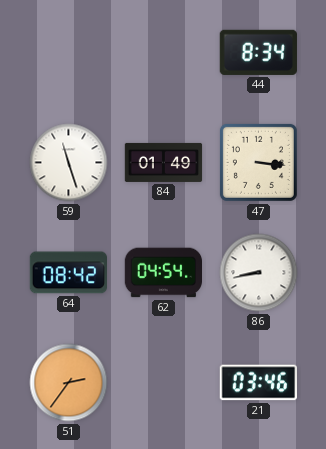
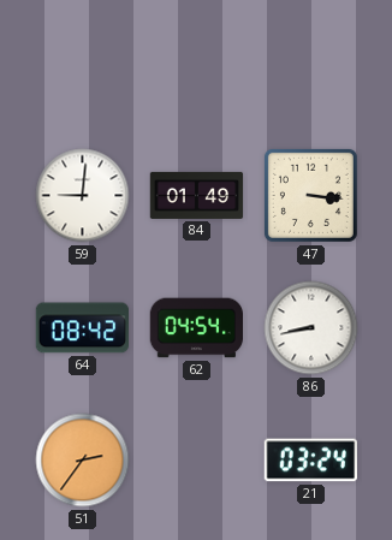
44: 8:34 -> none
59: 11:27 -> 9:01
21: 03:46 -> 03:24
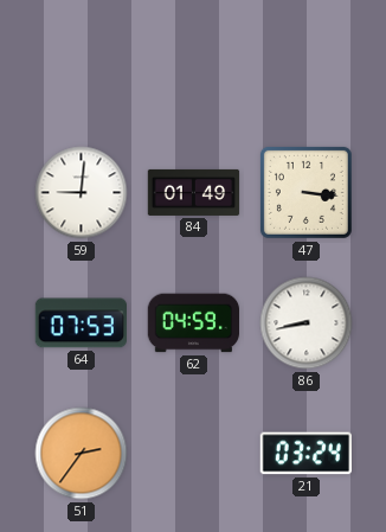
64: 08:42 -> 07:53
62: 04:54 -> 04:59
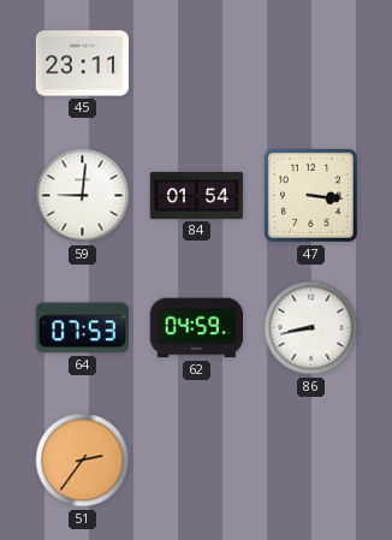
45: none -> 23:11
84: 01:49 -> 01:54
21: 03:24 -> none
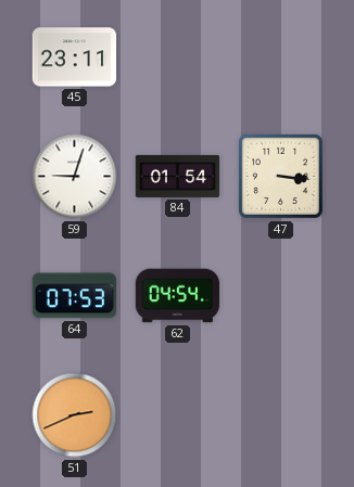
59: 9:01 -> 9:03
62: 04:59 -> 04:54
86: 8:43 -> none
51: 2:36 -> 2:41
